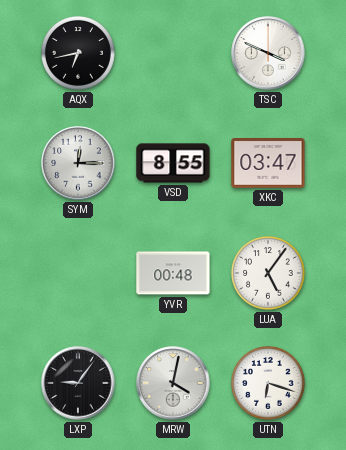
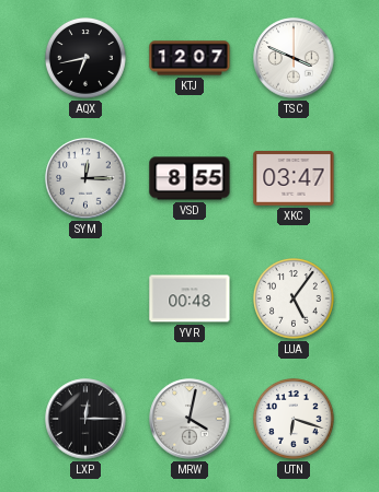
KTJ: none -> 12:07
LXP: 9:06 -> 12:15
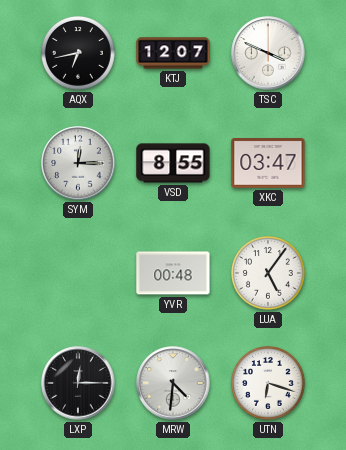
MRW: 4:02 -> 4:31
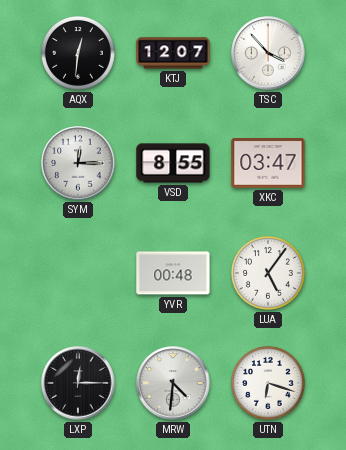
AQX: 6:43 -> 12:31
TSC: 3:49 -> 3:53
